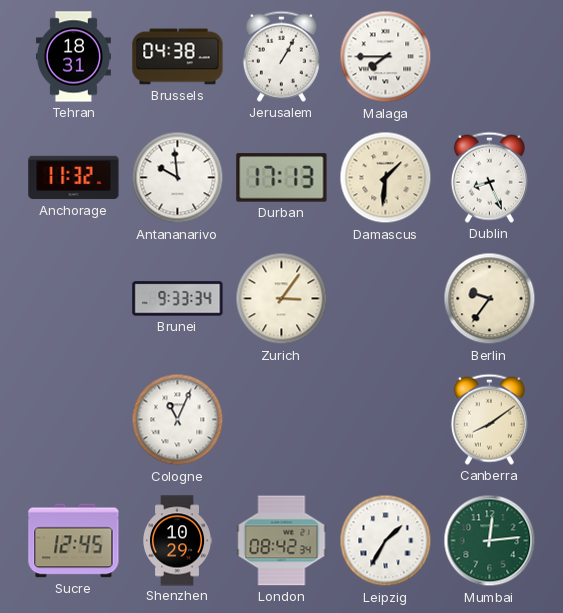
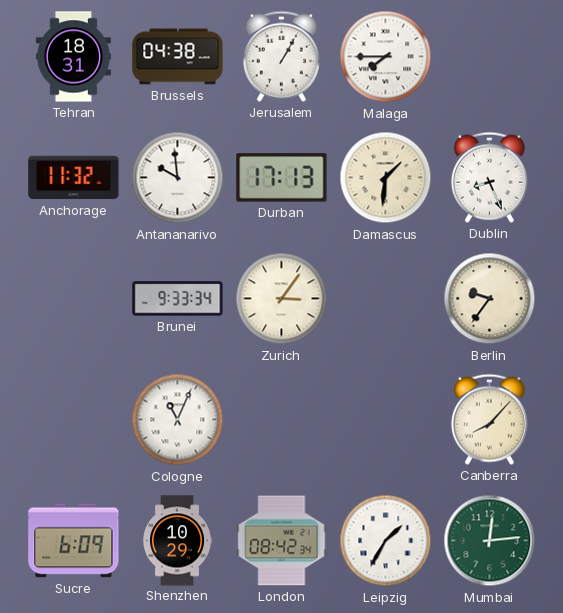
Canberra: 8:09 -> 8:07
Sucre: 12:45 -> 6:09
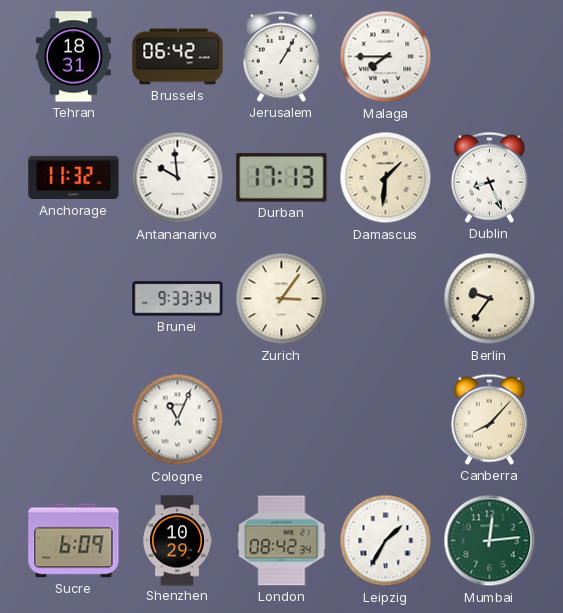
Brussels: 04:38 -> 06:42
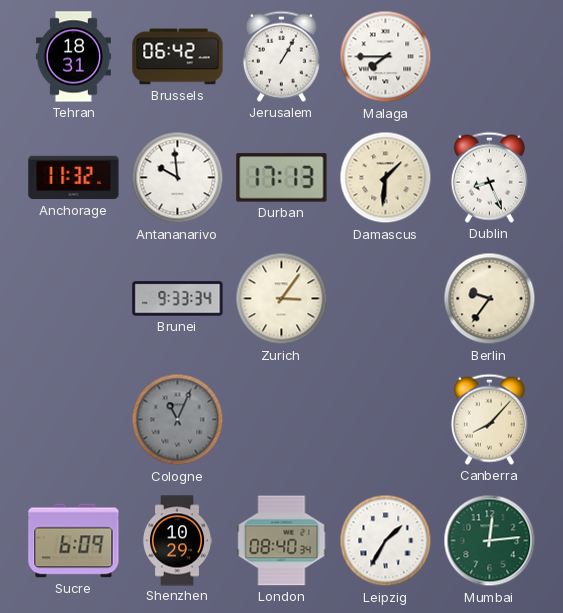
Cologne dial: white -> grey
London: 08:42 -> 08:40
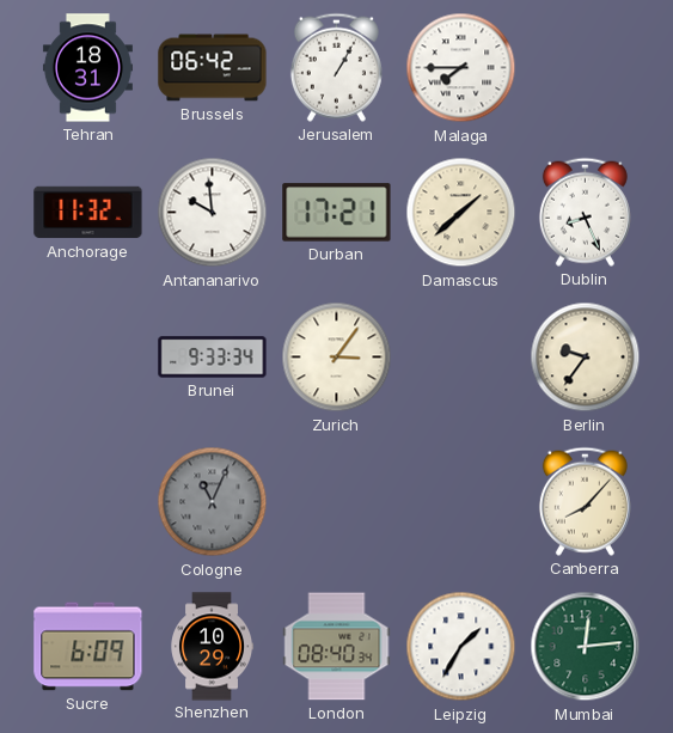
Durban: 17:13 -> 17:21
Damascus: 1:31 -> 1:38
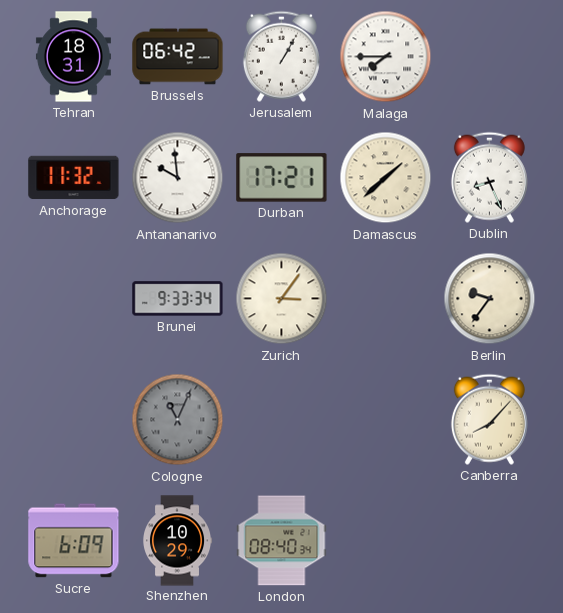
Leipzig: 1:35 -> none
Mumbai: 12:14 -> none
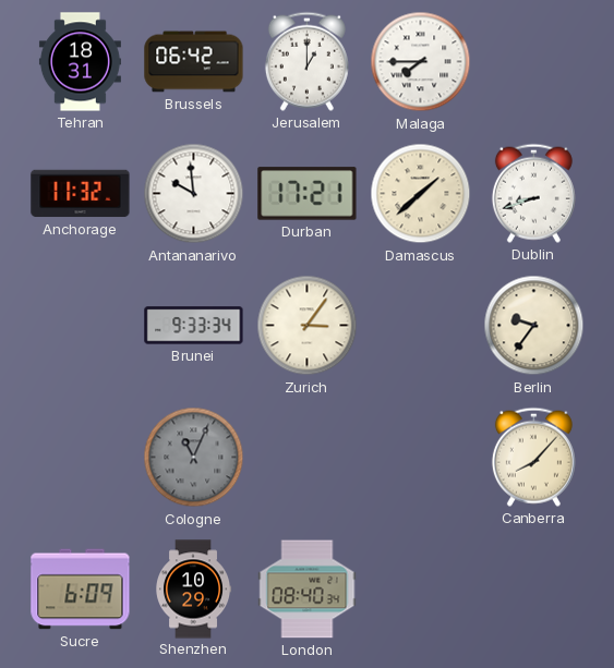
Jerusalem: 1:05 -> 1:00
Dublin: 8:26 -> 8:42
